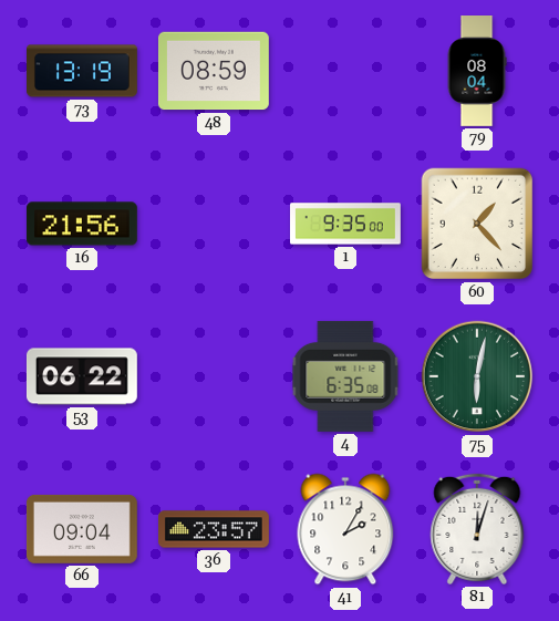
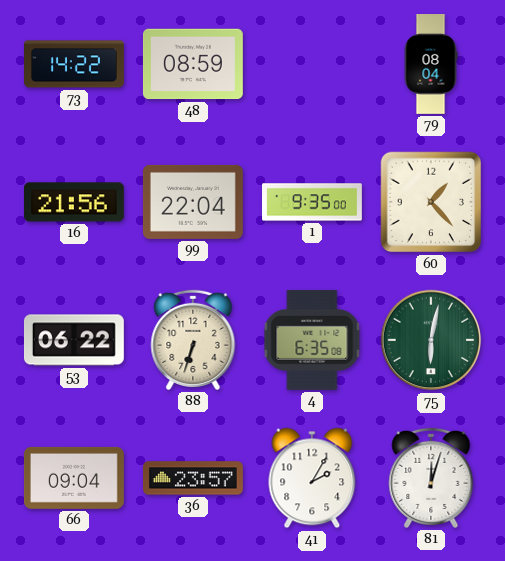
73: 13:19 -> 14:22
99: none -> 22:04
88: none -> 6:33
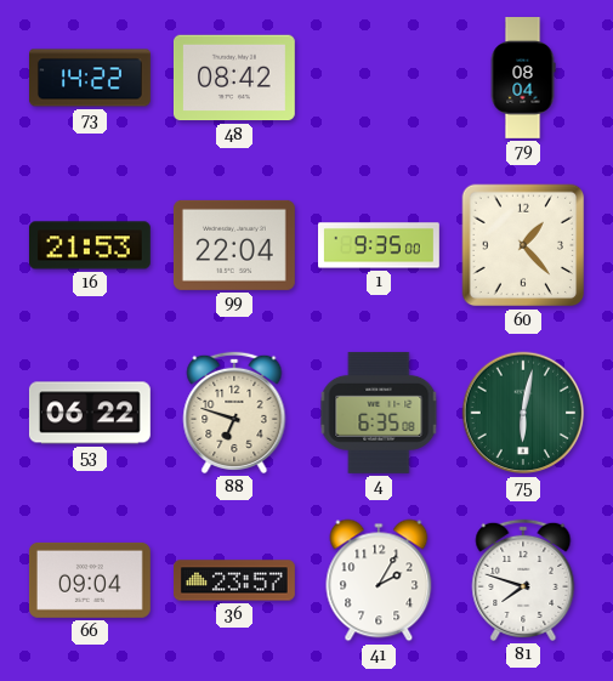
48: 08:59 -> 08:42
16: 21:56 -> 21:53
88: 6:33 -> 6:48
81: 12:03 -> 7:48
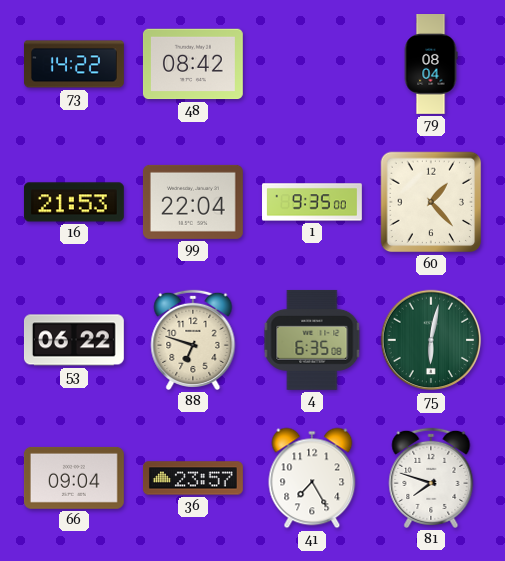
41: 2:05 -> 7:25
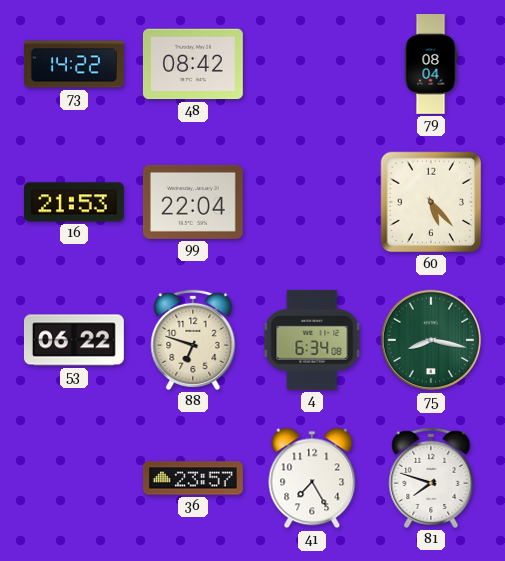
1: 9:35 -> none
60: 1:23 -> 5:23
4: 6:35 -> 6:34
75: 6:02 -> 8:17
66: 09:04 -> none
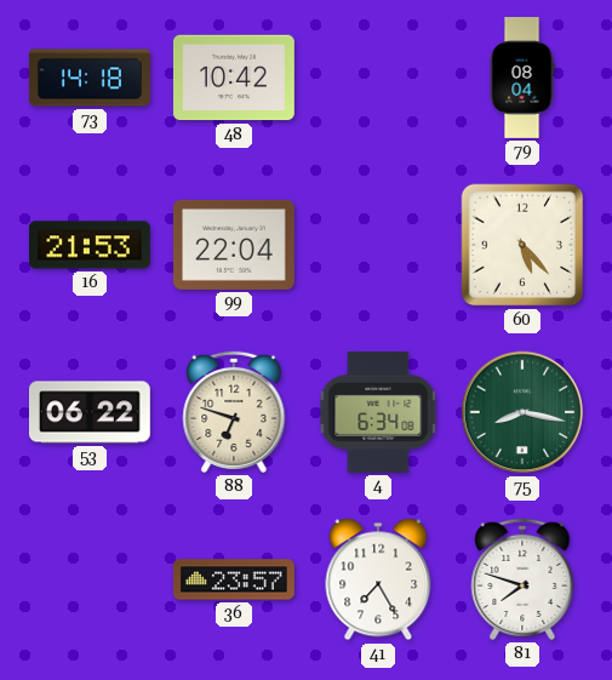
73: 14:22 -> 14:18
48: 08:42 -> 10:42
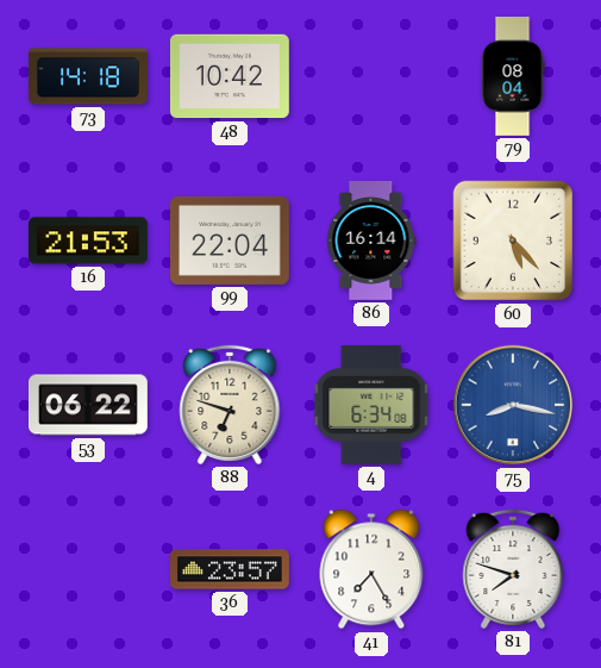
86: none -> 16:14
75 dial: green -> blue
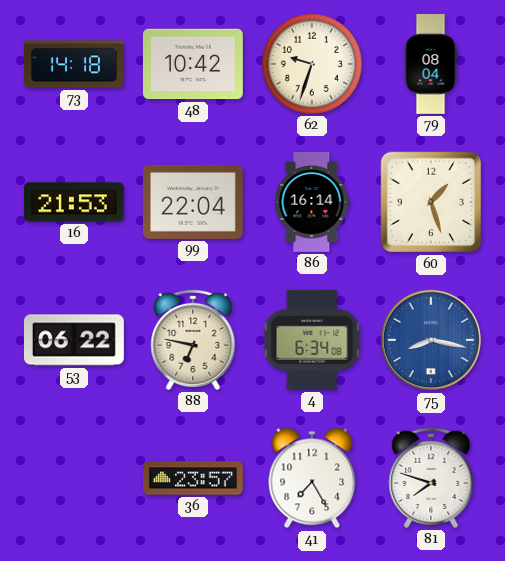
62: none -> 9:33
60: 5:23 -> 1:27
88: 6:48 -> 6:47
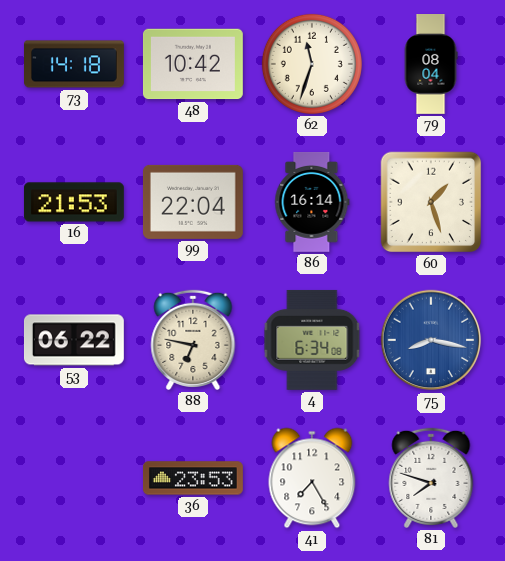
62: 9:33 -> 11:33
36: 23:57 -> 23:53
